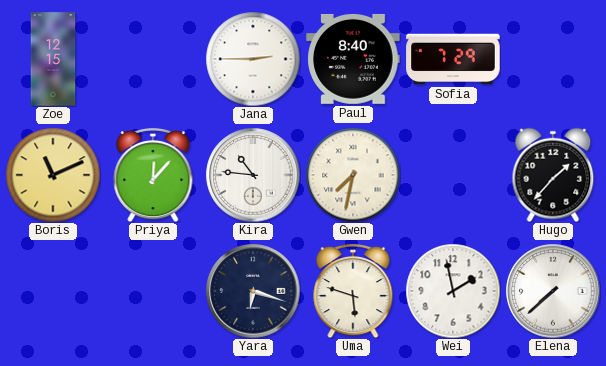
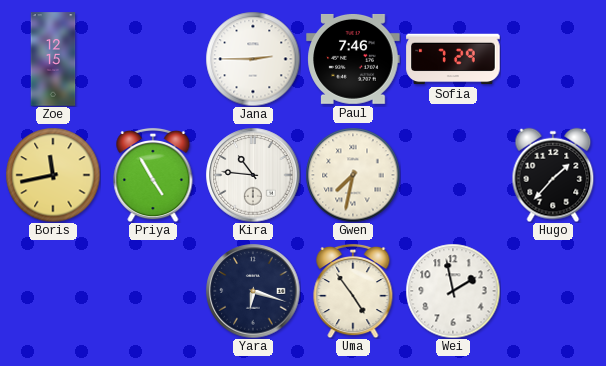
Paul: 8:40 -> 7:46
Boris: 11:11 -> 11:43
Priya: 12:07 -> 4:55
Uma: 5:48 -> 4:54
Elena: 7:38 -> none
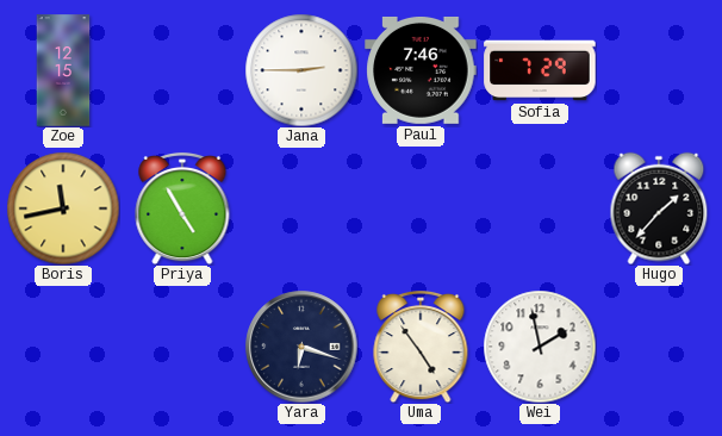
Kira: 10:46 -> none
Gwen: 7:32 -> none
